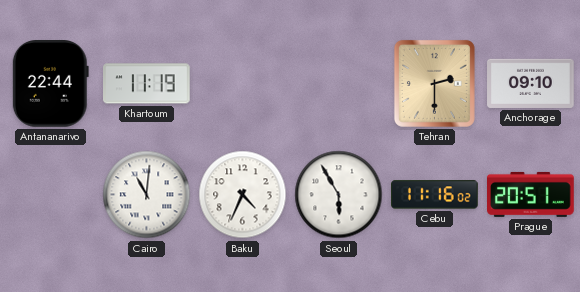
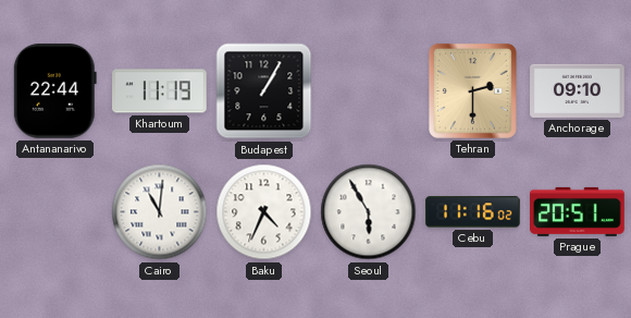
Budapest: none -> 1:05
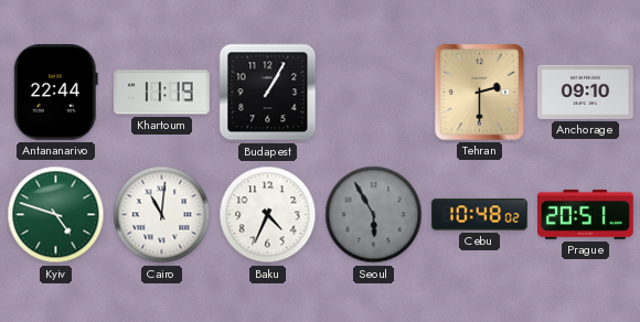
Kyiv: none -> 4:48
Seoul dial: white -> grey
Cebu: 11:16 -> 10:48
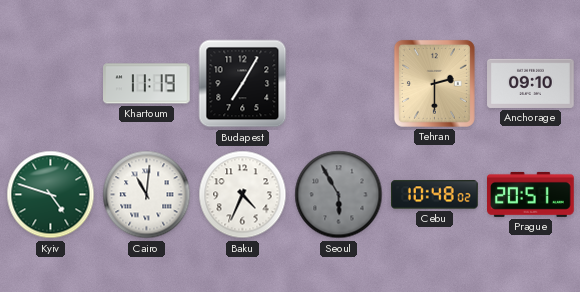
Antananarivo: 22:44 -> none
Budapest: 1:05 -> 7:05
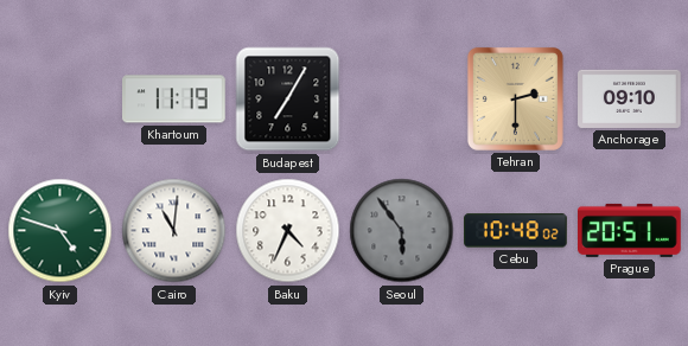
Seoul: 5:55 -> 5:54
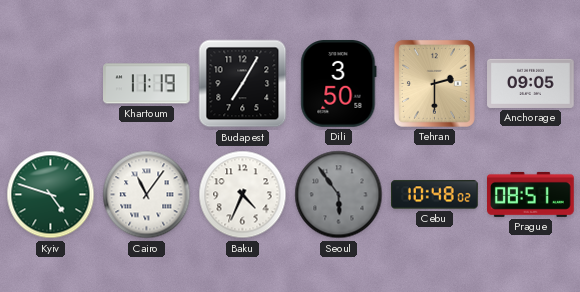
Dili: none -> 3:50
Anchorage: 09:10 -> 09:05
Cairo: 11:01 -> 11:06
Prague: 20:51 -> 08:51
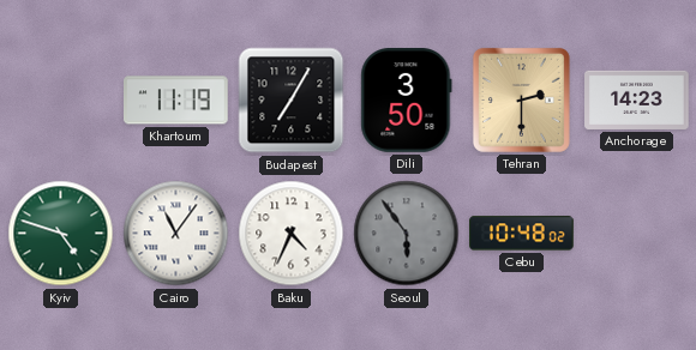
Anchorage: 09:05 -> 14:23
Prague: 08:51 -> none
